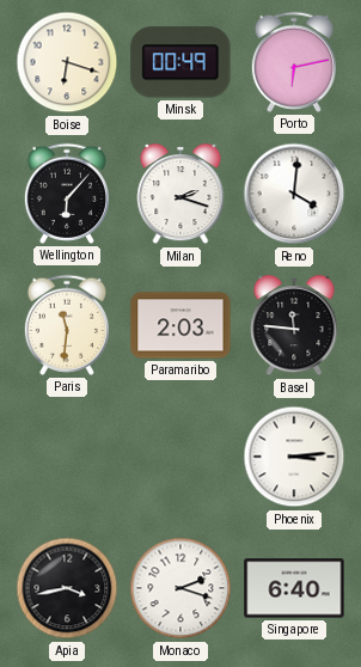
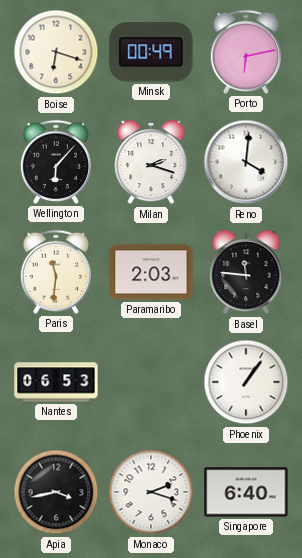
Nantes: none -> 06:53
Phoenix: 3:14 -> 1:06
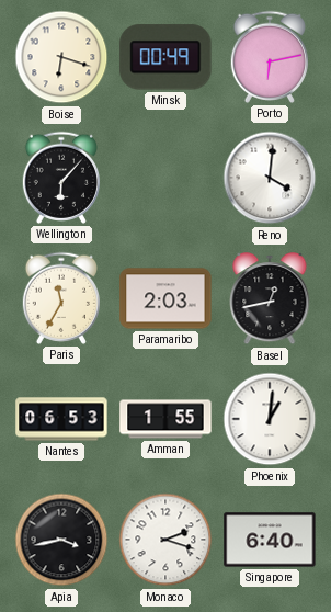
Milan: 2:18 -> none
Paris: 11:31 -> 11:35
Basel: 11:46 -> 12:43
Amman: none -> 1:55
Phoenix: 1:06 -> 1:01
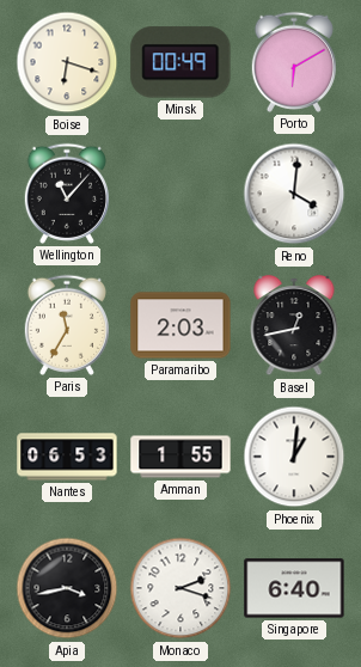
Porto: 6:13 -> 6:10
Wellington: 6:07 -> 11:07
